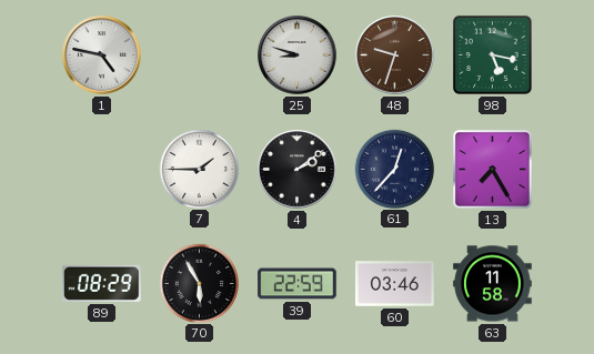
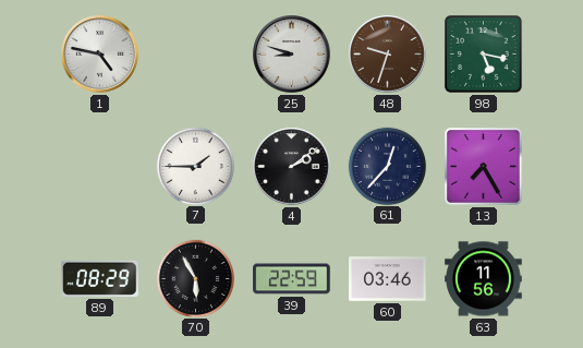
63: 11:58 -> 11:56
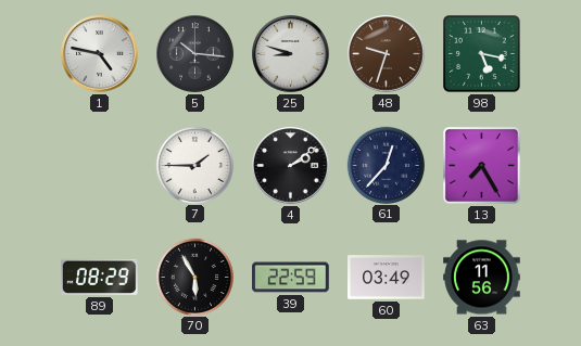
5: none -> 10:16
60: 03:46 -> 03:49
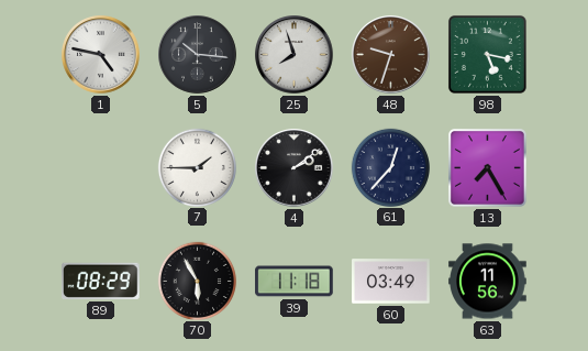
25: 8:48 -> 7:57
39: 22:59 -> 11:18
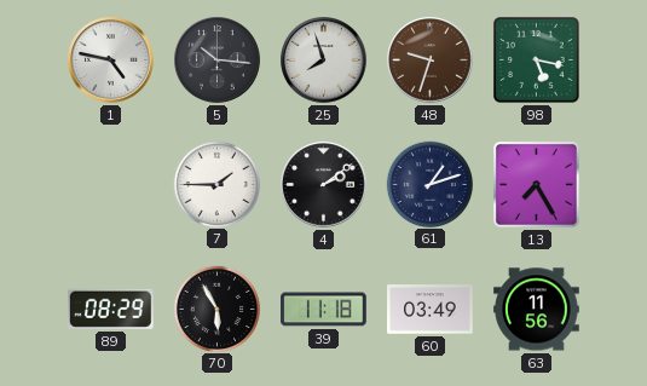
61: 12:37 -> 1:12
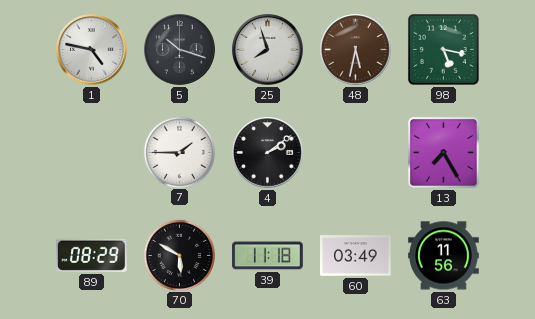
5: 10:16 -> 10:18
48: 9:33 -> 5:32
61: 1:12 -> none
70: 5:55 -> 5:50
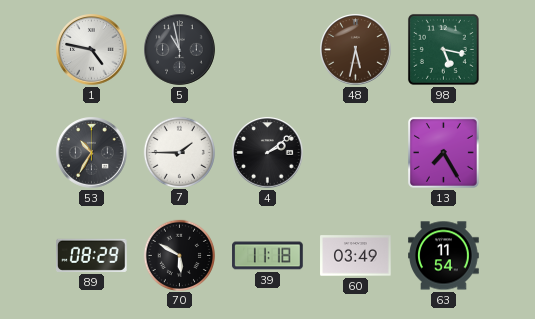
5: 10:18 -> 10:58
25: 7:57 -> none
53: none -> 10:35
63: 11:56 -> 11:54
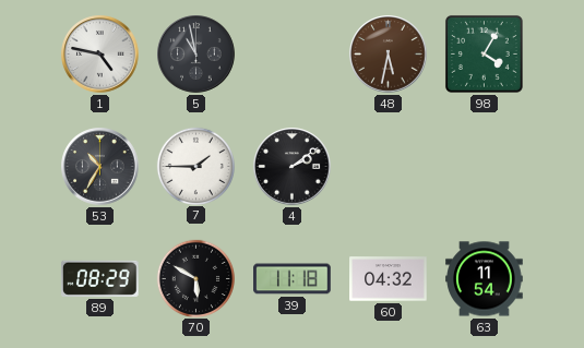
98: 5:17 -> 4:05
13: 7:25 -> none
60: 03:49 -> 04:32
